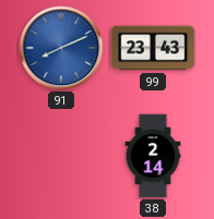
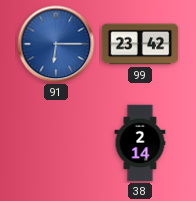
91: 8:11 -> 6:15
99: 23:43 -> 23:42
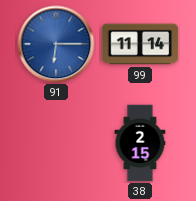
99: 23:42 -> 11:14
38: 2:14 -> 2:15
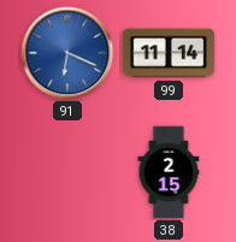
91: 6:15 -> 6:19
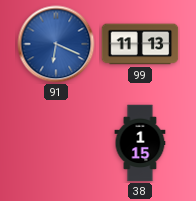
99: 11:14 -> 11:13
38: 2:15 -> 1:15
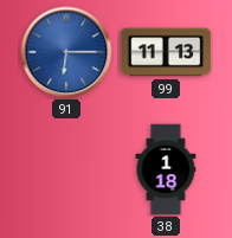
91: 6:19 -> 6:15
38: 1:15 -> 1:18
